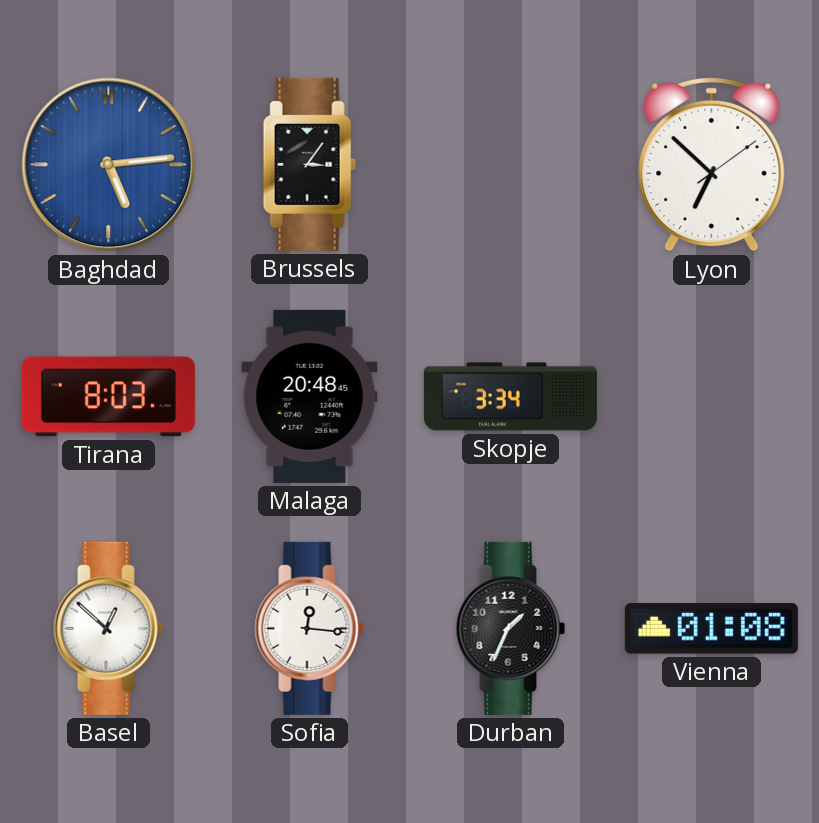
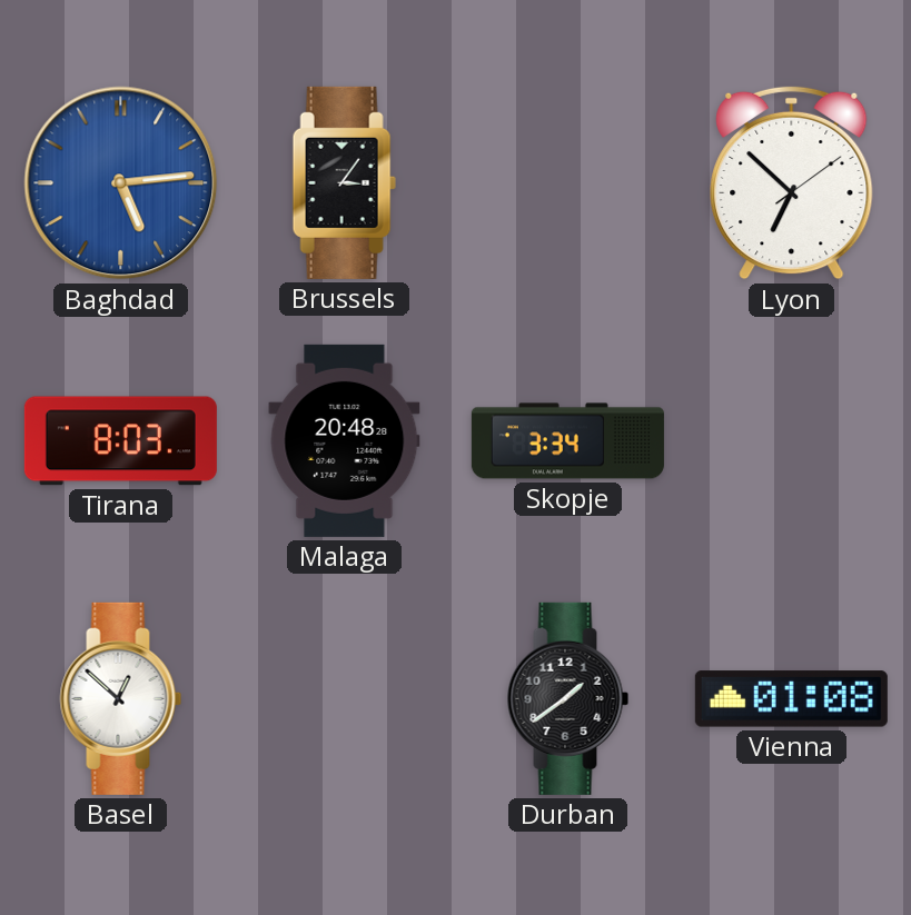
Malaga: 20:48:45 -> 20:48:28
Sofia: 12:16 -> none
Durban: 1:34 -> 1:39
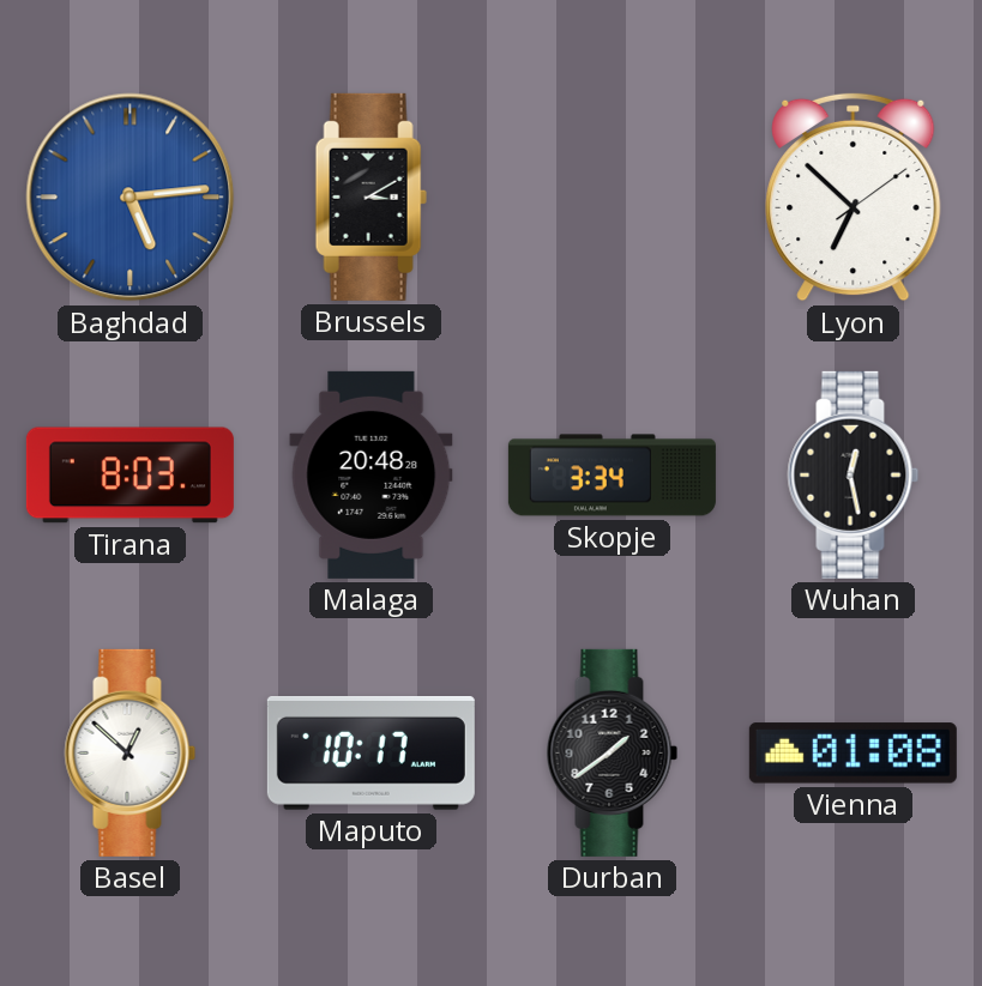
Brussels: 3:06 -> 3:10
Wuhan: none -> 12:28
Maputo: none -> 10:17
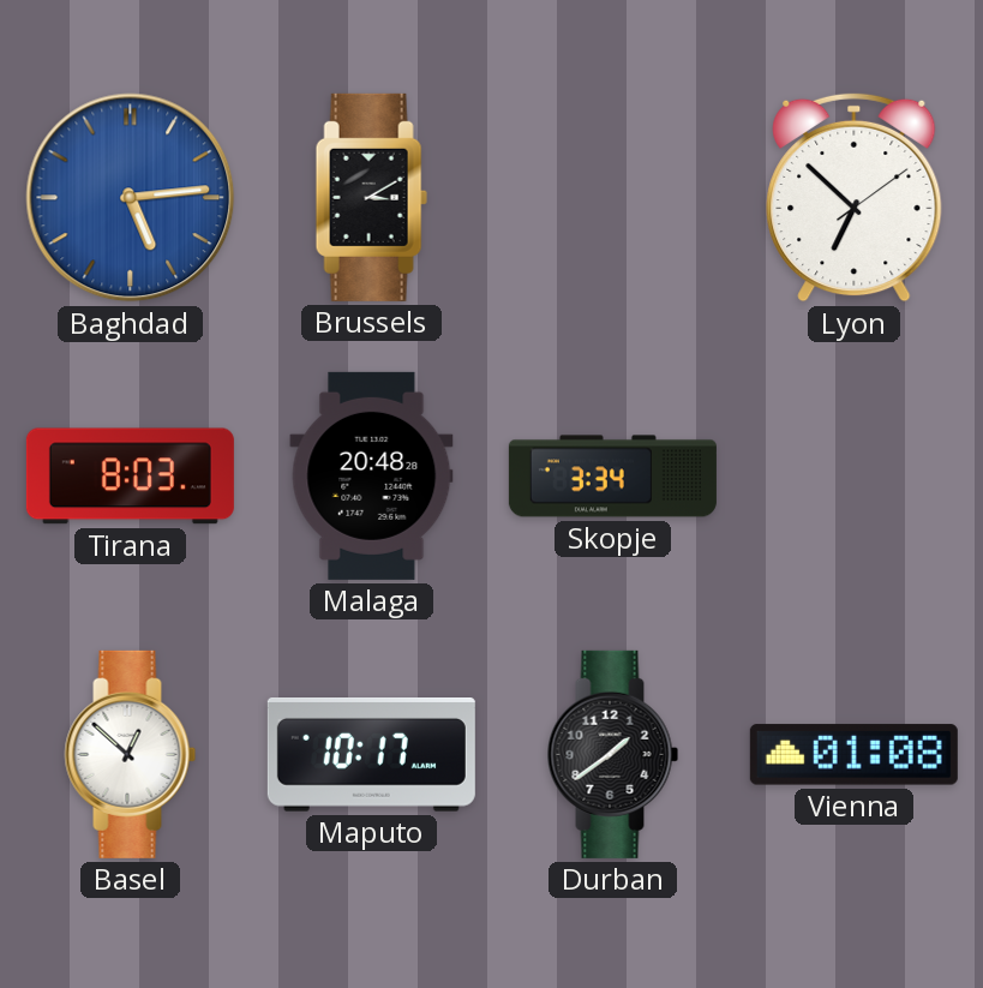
Wuhan: 12:28 -> none
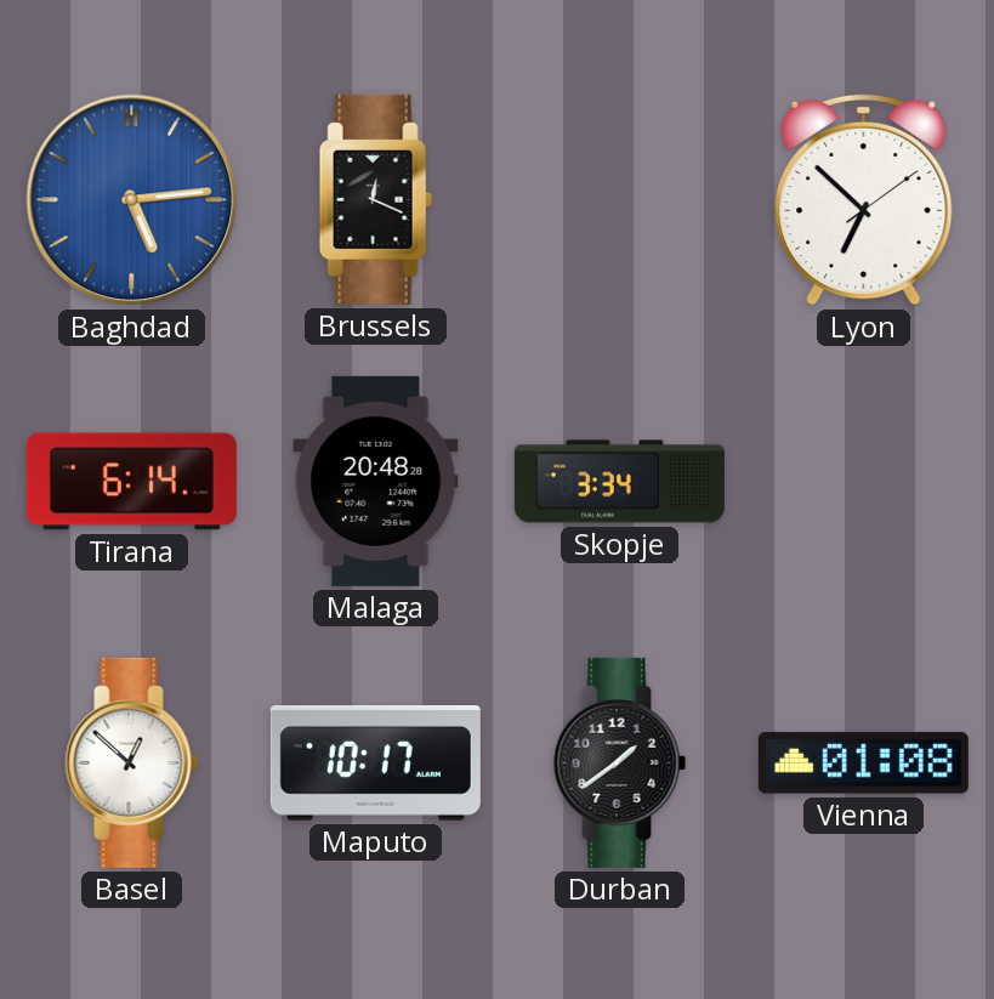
Brussels: 3:10 -> 12:19
Tirana: 8:03 -> 6:14
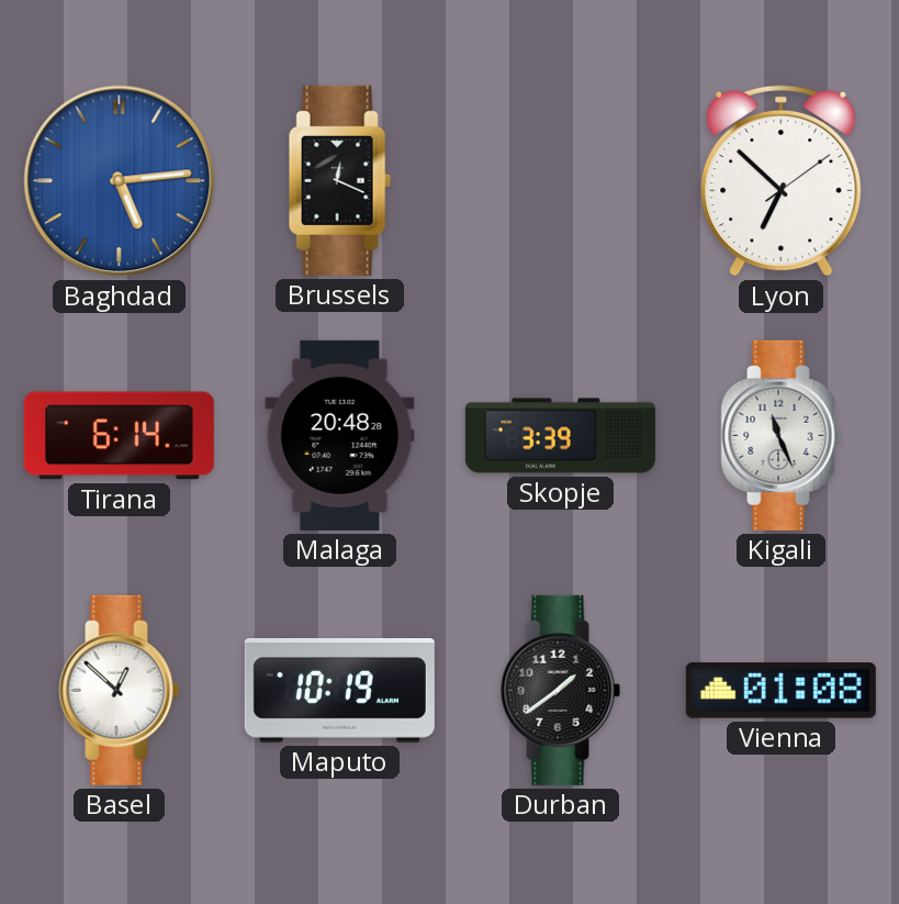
Skopje: 3:34 -> 3:39
Kigali: none -> 11:26
Maputo: 10:17 -> 10:19
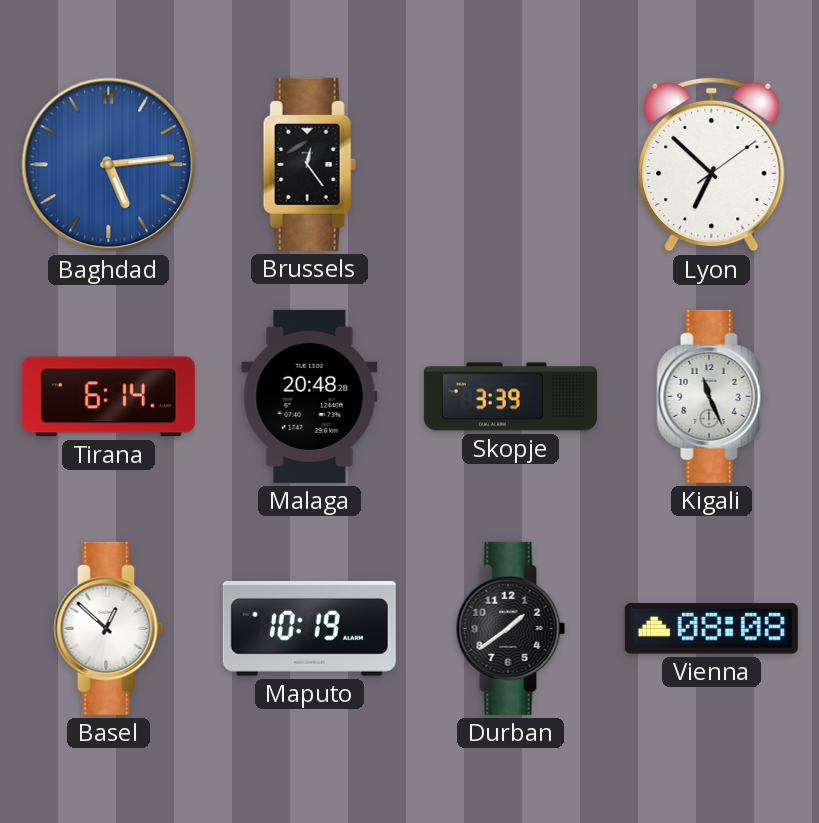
Brussels: 12:19 -> 12:24
Vienna: 01:08 -> 08:08
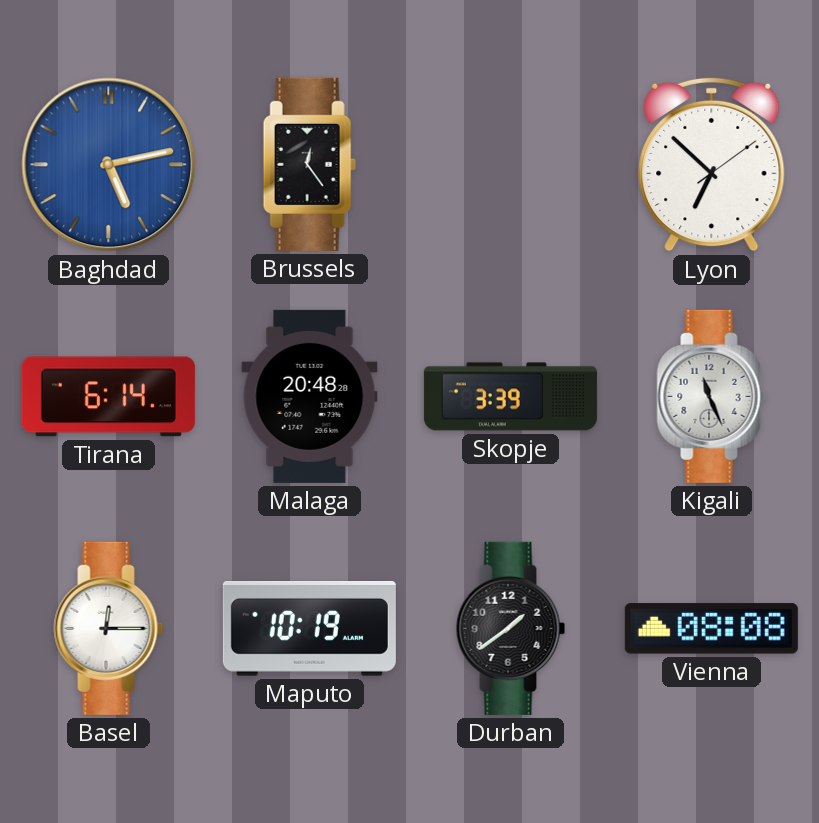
Baghdad: 5:14 -> 5:13
Basel: 12:52 -> 12:15
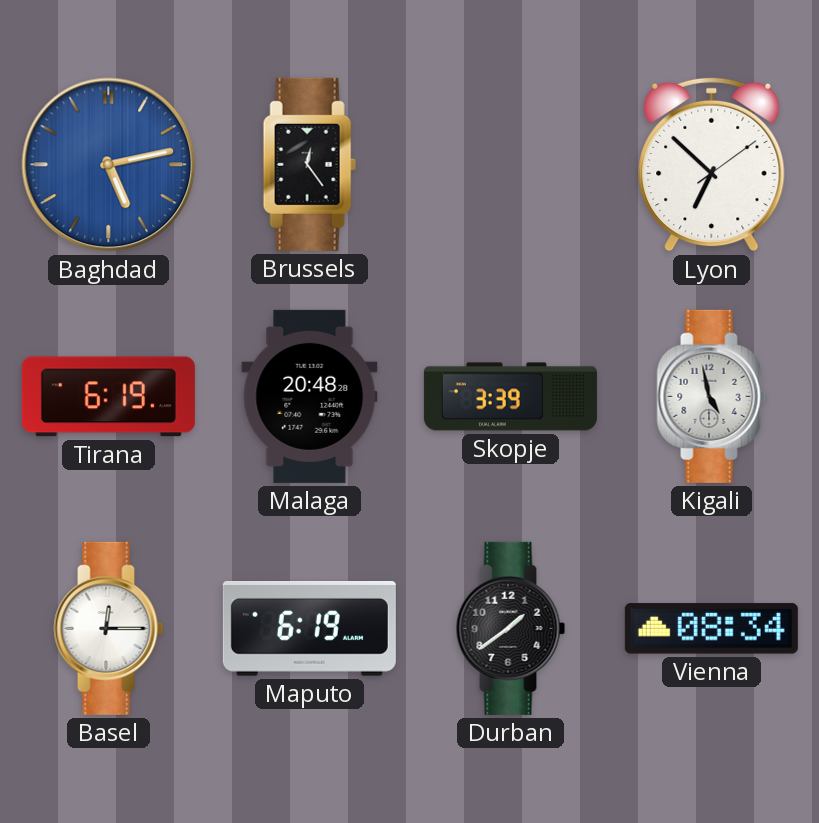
Tirana: 6:14 -> 6:19
Kigali: 11:26 -> 4:58
Maputo: 10:19 -> 6:19
Vienna: 08:08 -> 08:34
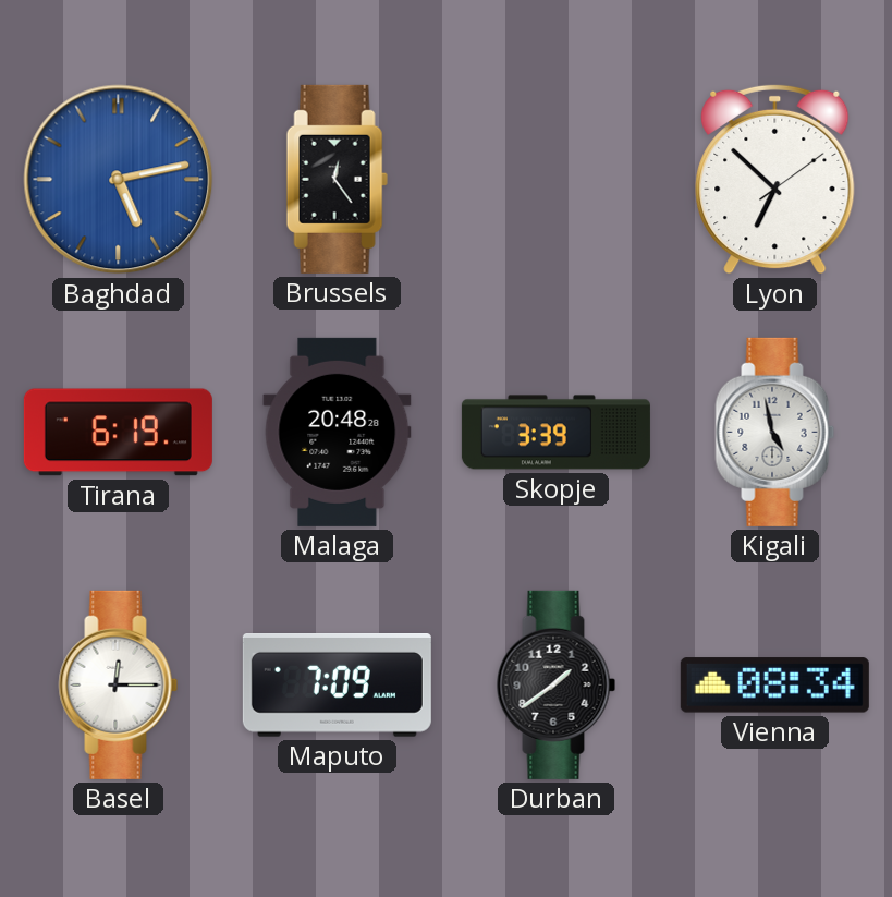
Maputo: 6:19 -> 7:09
